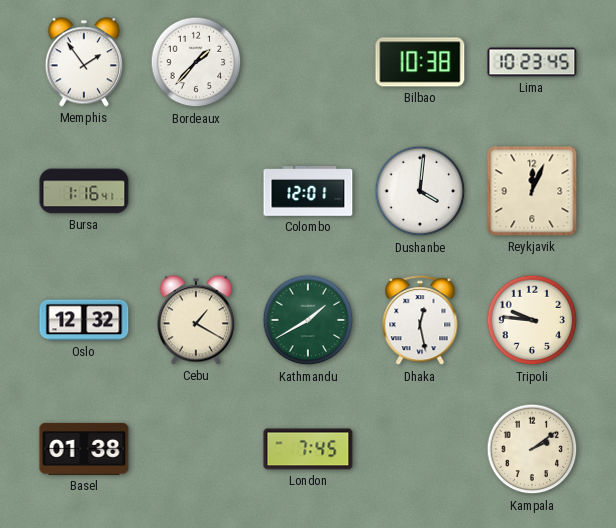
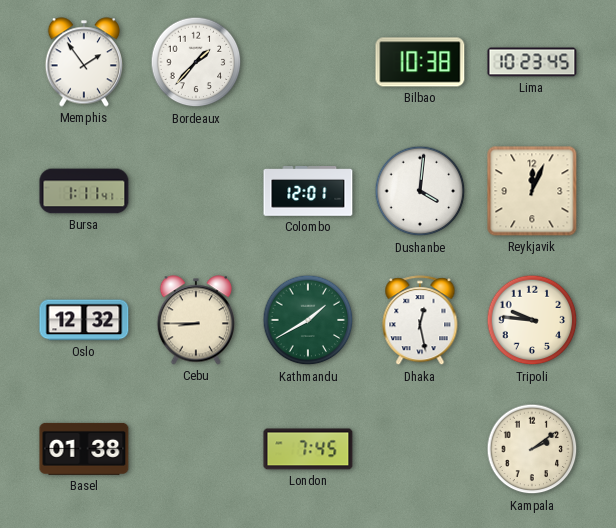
Bursa: 1:16 -> 1:11
Cebu: 1:20 -> 8:45
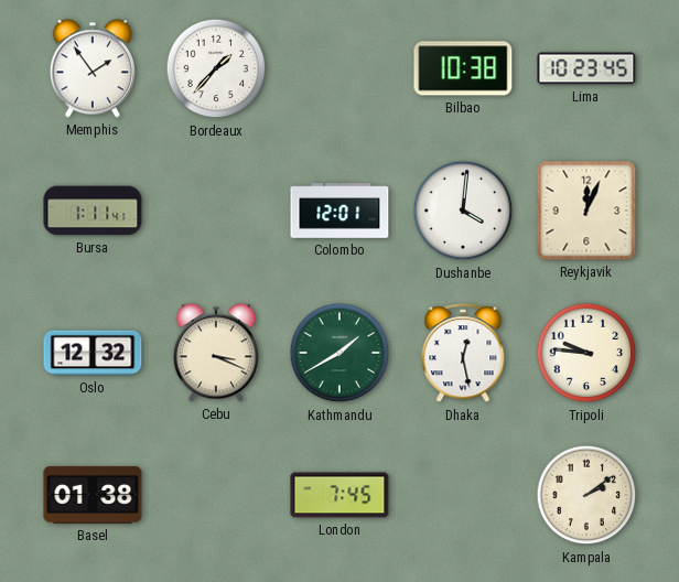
Cebu: 8:45 -> 3:19
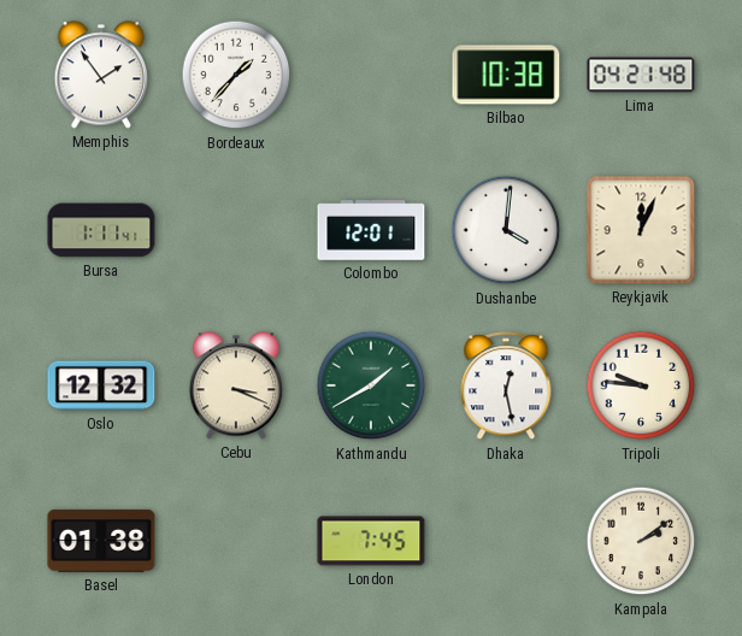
Lima: 10:23 -> 04:21
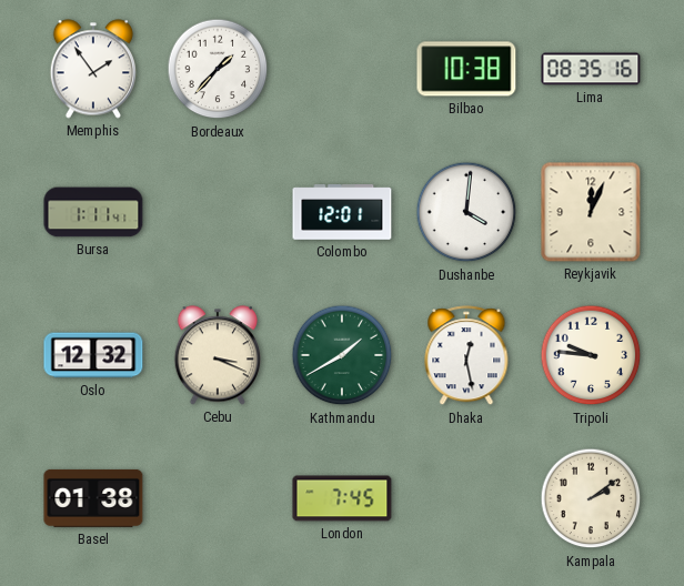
Lima: 04:21 -> 08:35
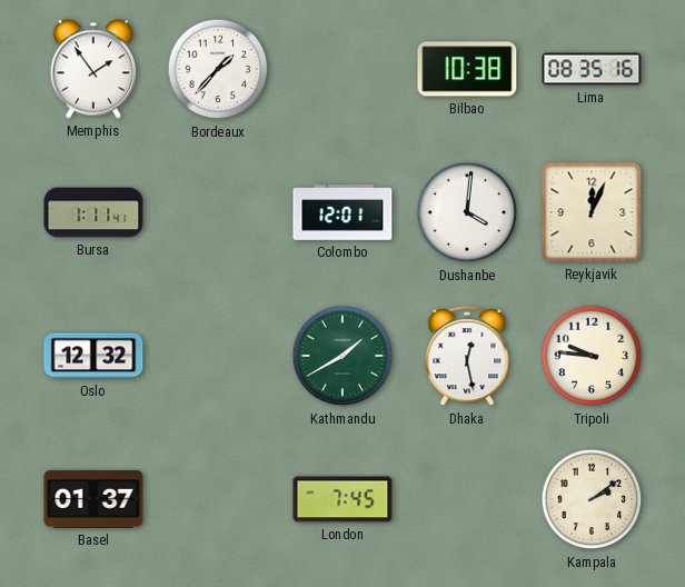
Cebu: 3:19 -> none
Basel: 01:38 -> 01:37
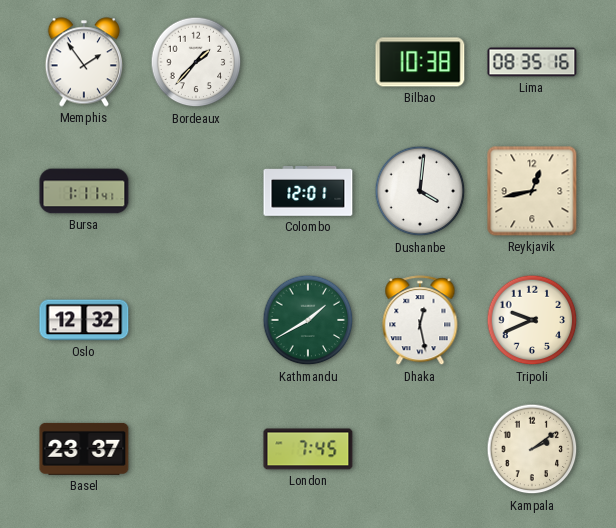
Reykjavik: 12:04 -> 12:43
Tripoli: 9:46 -> 9:41
Basel: 01:37 -> 23:37
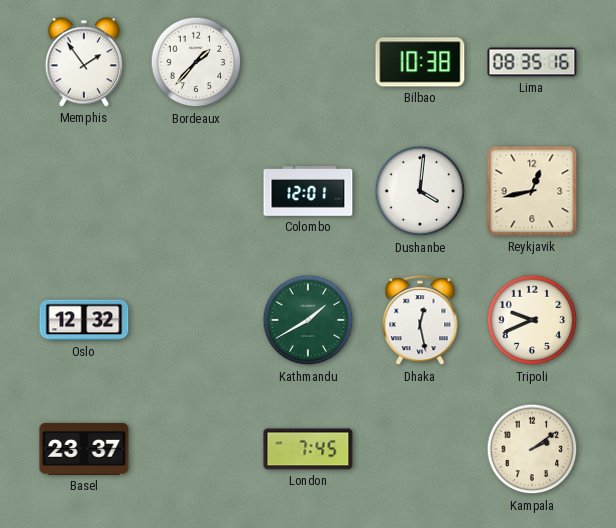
Bursa: 1:11 -> none
